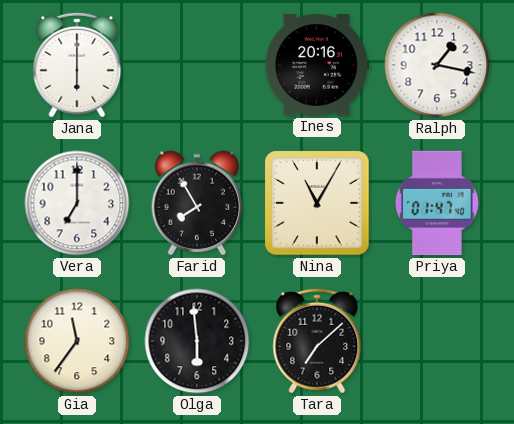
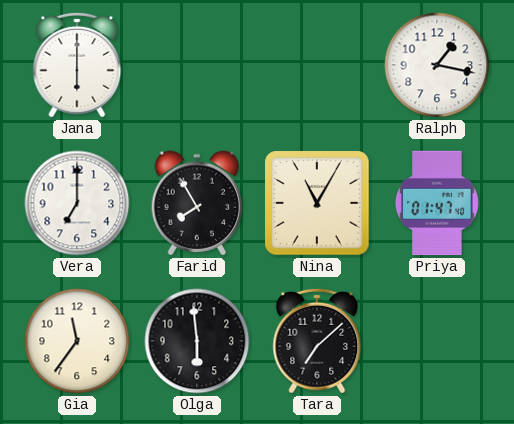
Ines: 20:16 -> none
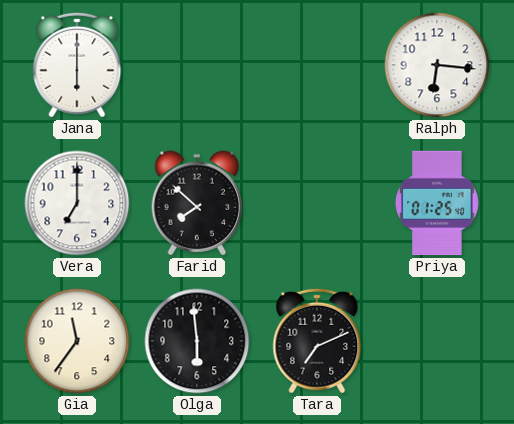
Ralph: 1:17 -> 6:16
Farid: 7:55 -> 7:52
Nina: 11:05 -> none
Priya: 01:47 -> 01:25
Tara: 7:08 -> 7:11
